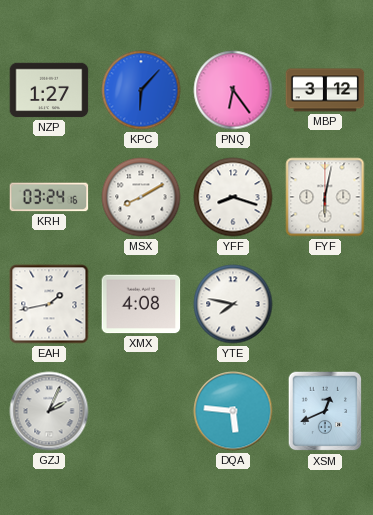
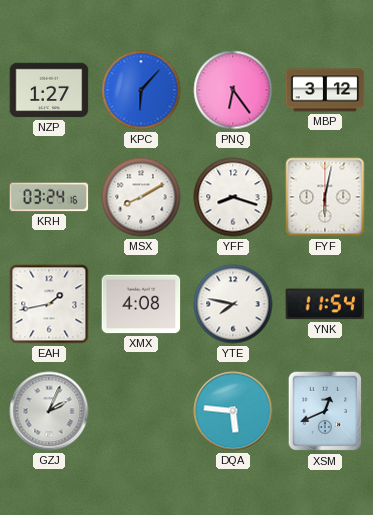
YNK: none -> 11:54
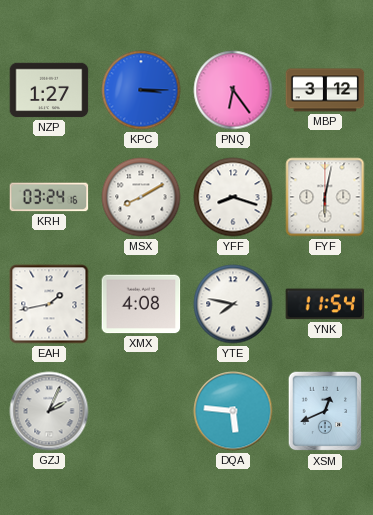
KPC: 6:07 -> 3:15
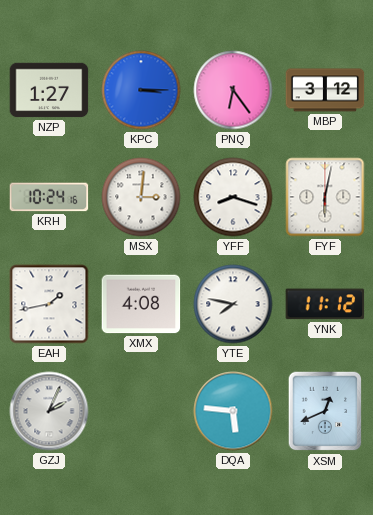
KRH: 03:24 -> 10:24
MSX: 8:10 -> 3:01
YNK: 11:54 -> 11:12
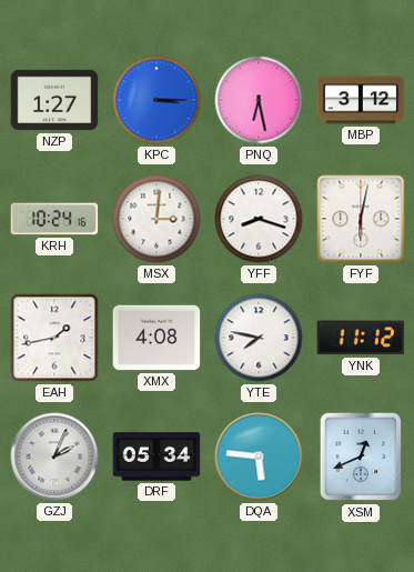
PNQ: 6:24 -> 6:28
DRF: none -> 05:34
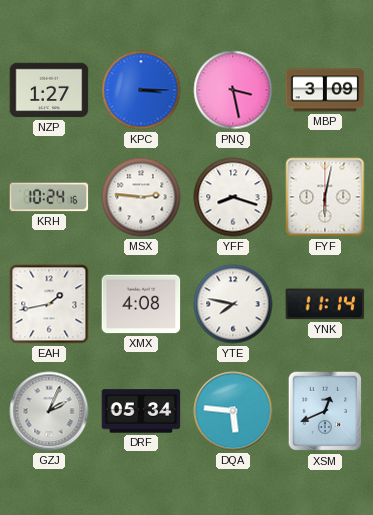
PNQ: 6:28 -> 3:28
MBP: 3:12 -> 3:09
MSX: 3:01 -> 2:46
YNK: 11:12 -> 11:14
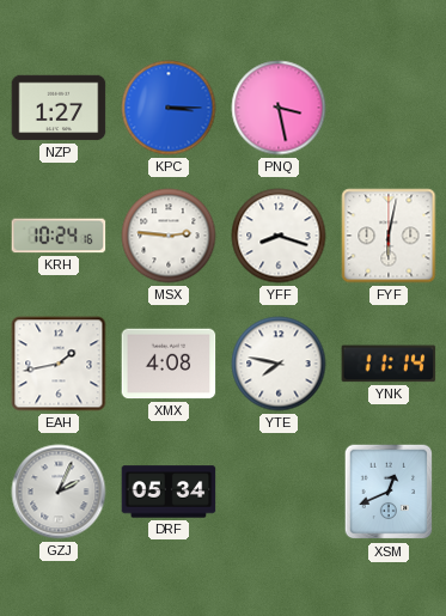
MBP: 3:09 -> none
DQA: 5:46 -> none
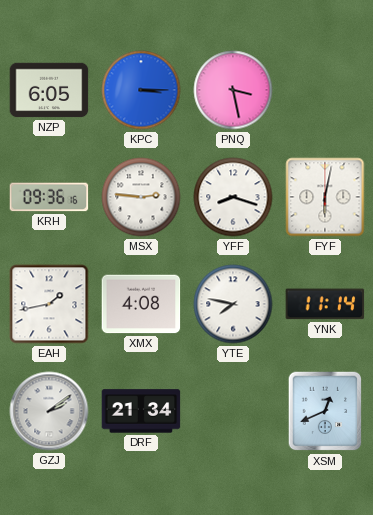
NZP: 1:27 -> 6:05
KRH: 10:24 -> 09:36
GZJ: 2:04 -> 2:09
DRF: 05:34 -> 21:34
